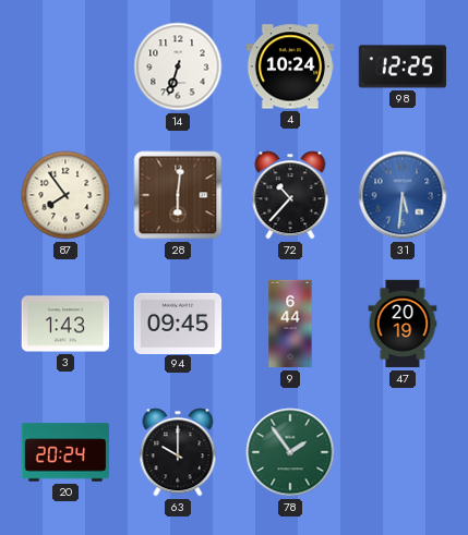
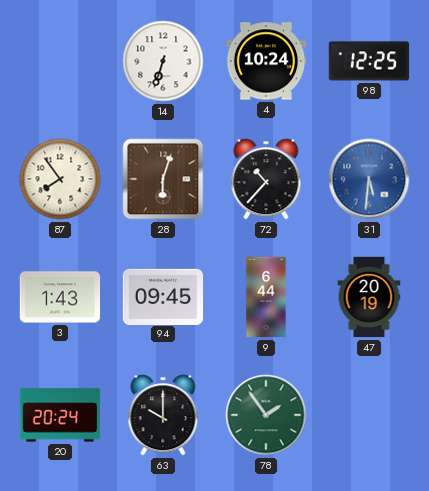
28: 6:01 -> 6:03
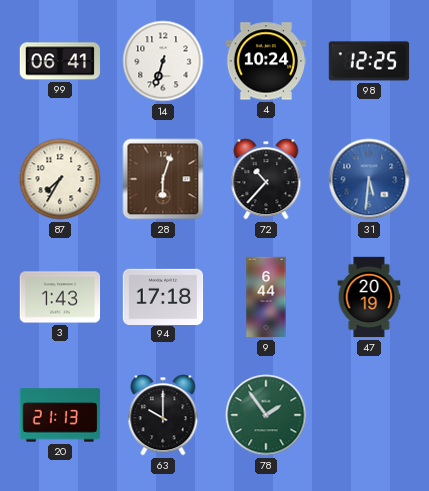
99: none -> 06:41
87: 7:54 -> 7:35
94: 09:45 -> 17:18
20: 20:24 -> 21:13
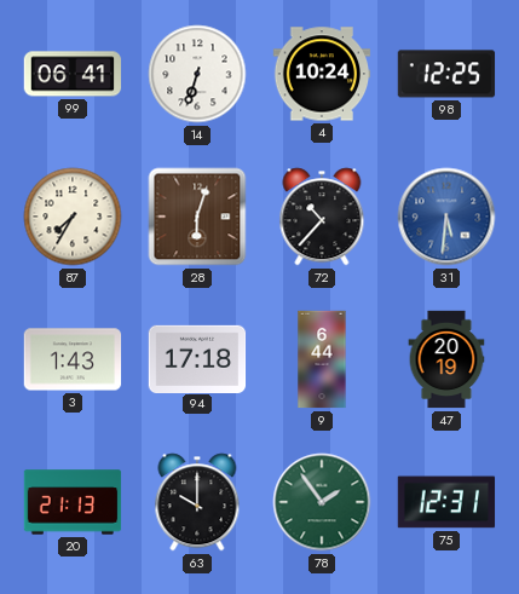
75: none -> 12:31
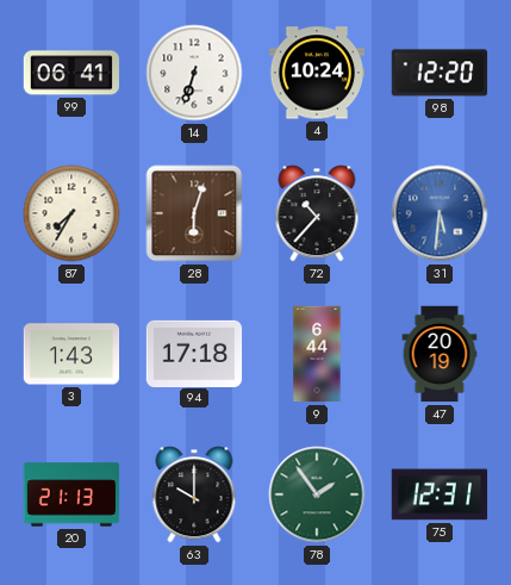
98: 12:25 -> 12:20
